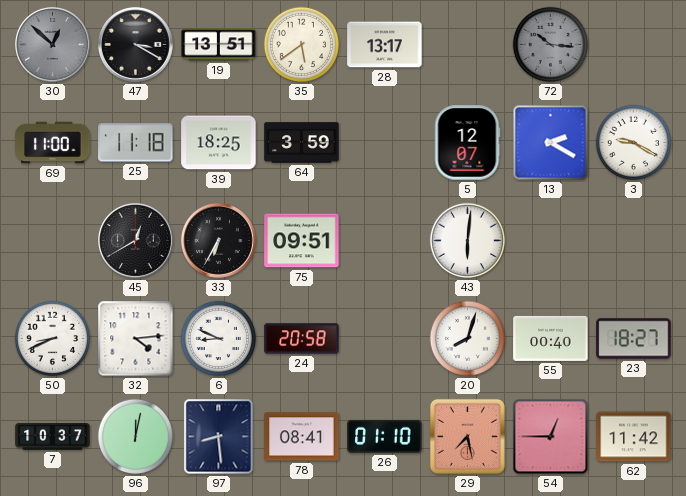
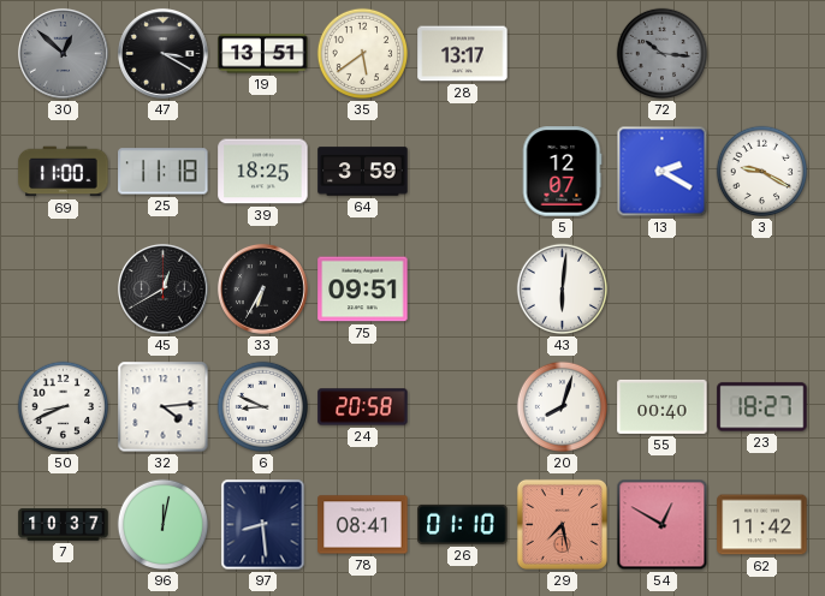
54: 12:45 -> 12:50
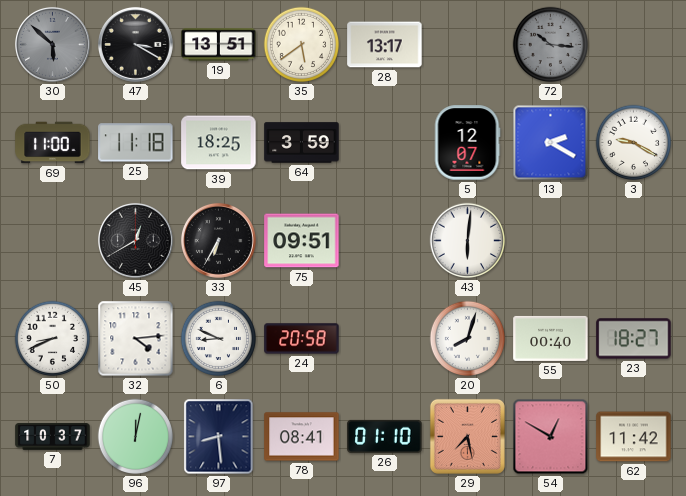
30: 12:52 -> 5:52
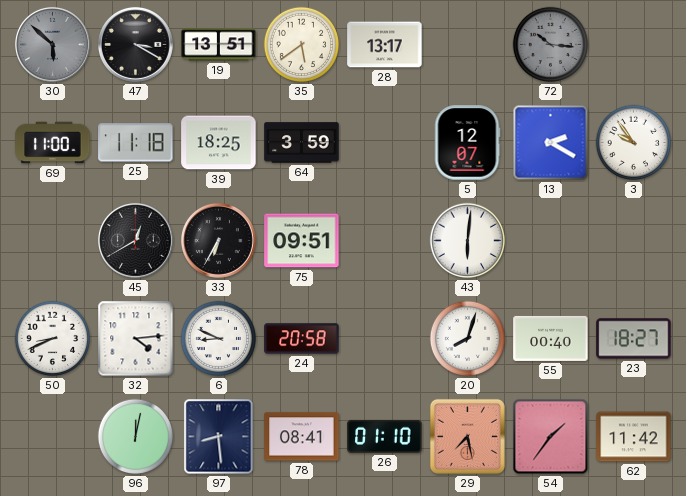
3: 9:20 -> 9:54
7: 10:37 -> none
54: 12:50 -> 1:36
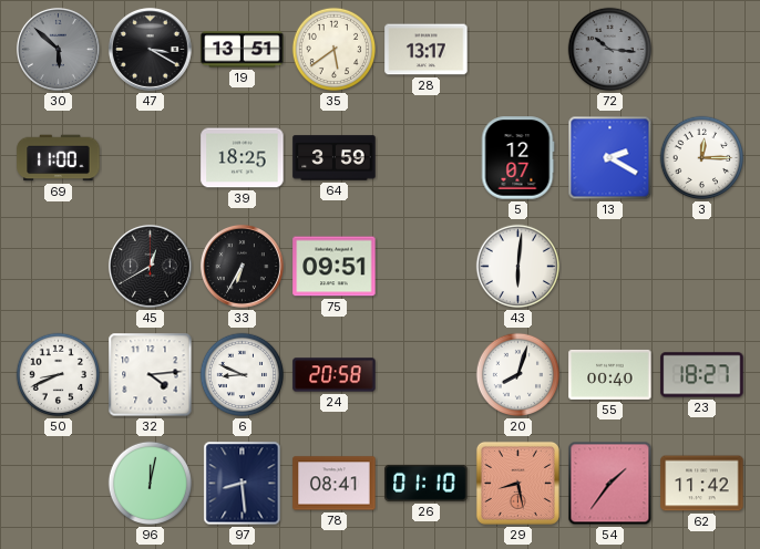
25: 11:18 -> none
3: 9:54 -> 12:15
29: 7:28 -> 8:28
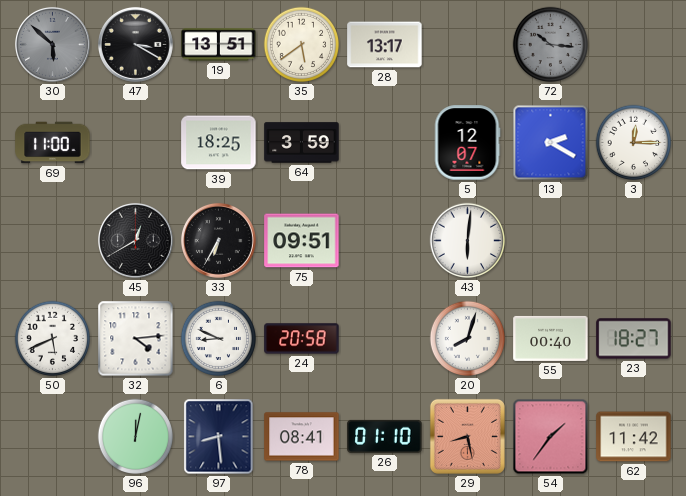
50: 8:41 -> 5:41
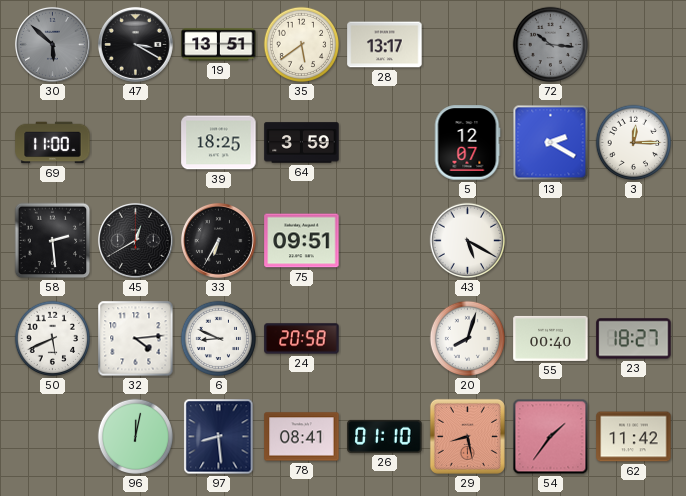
58: none -> 2:29
43: 6:01 -> 5:20
